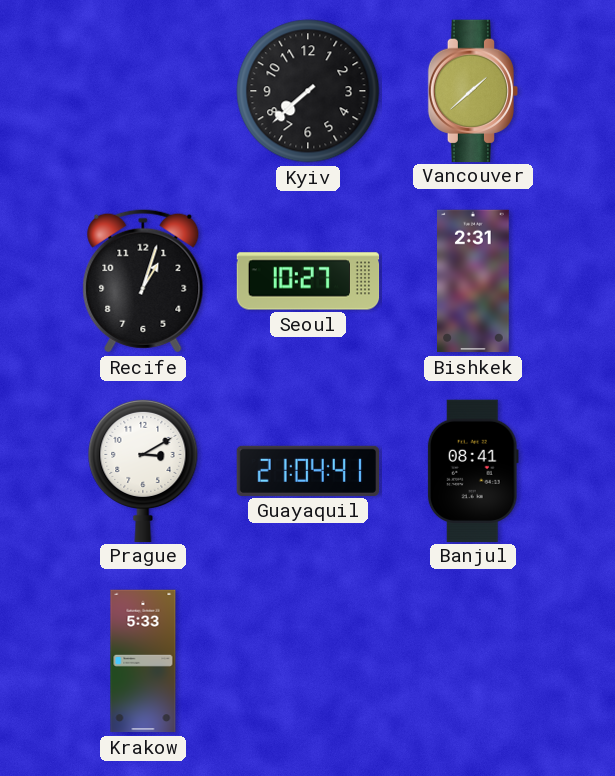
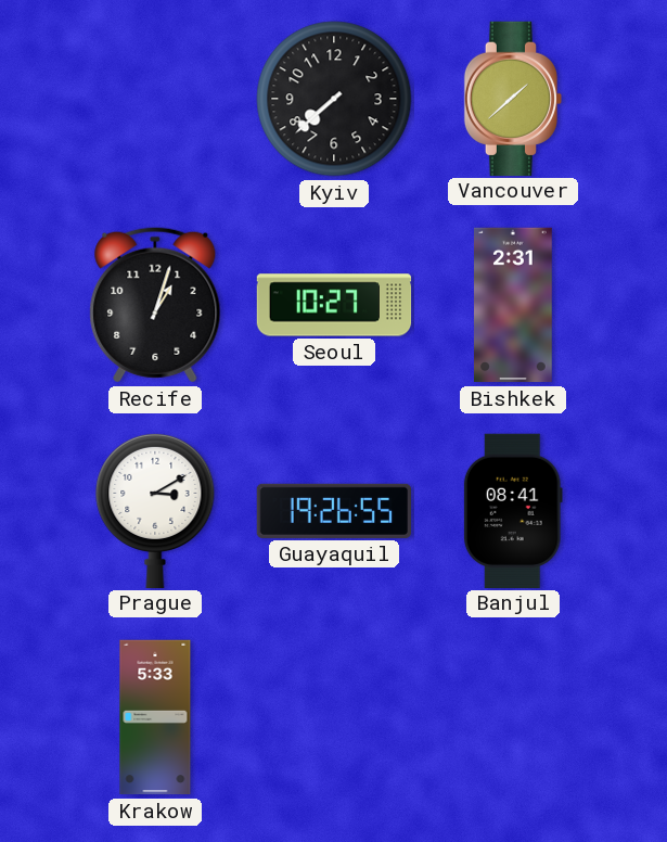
Guayaquil: 21:04 -> 19:26
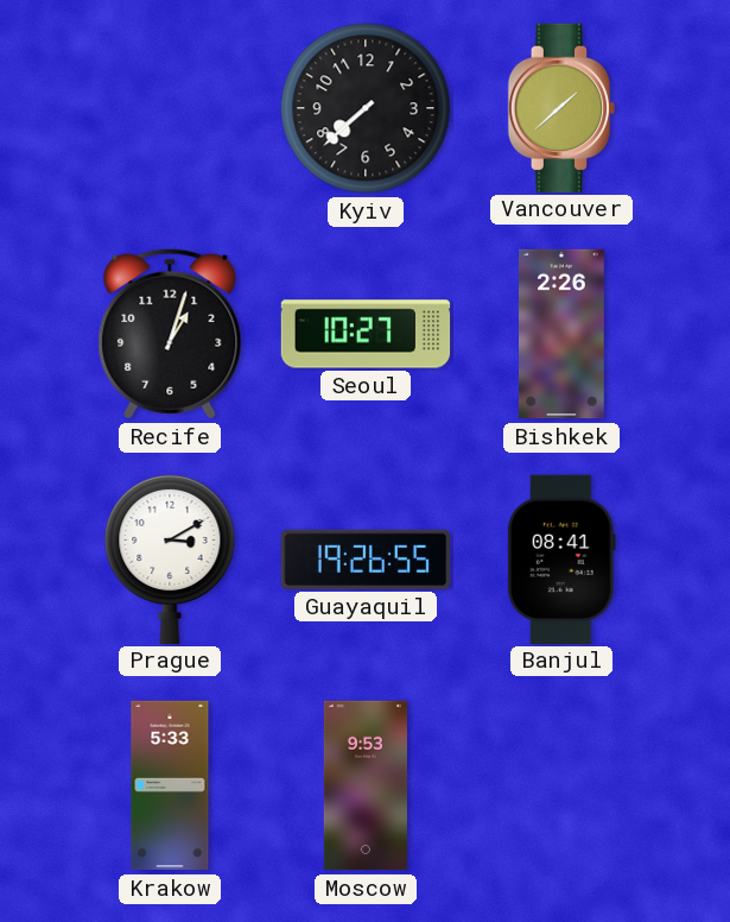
Bishkek: 2:31 -> 2:26
Moscow: none -> 9:53
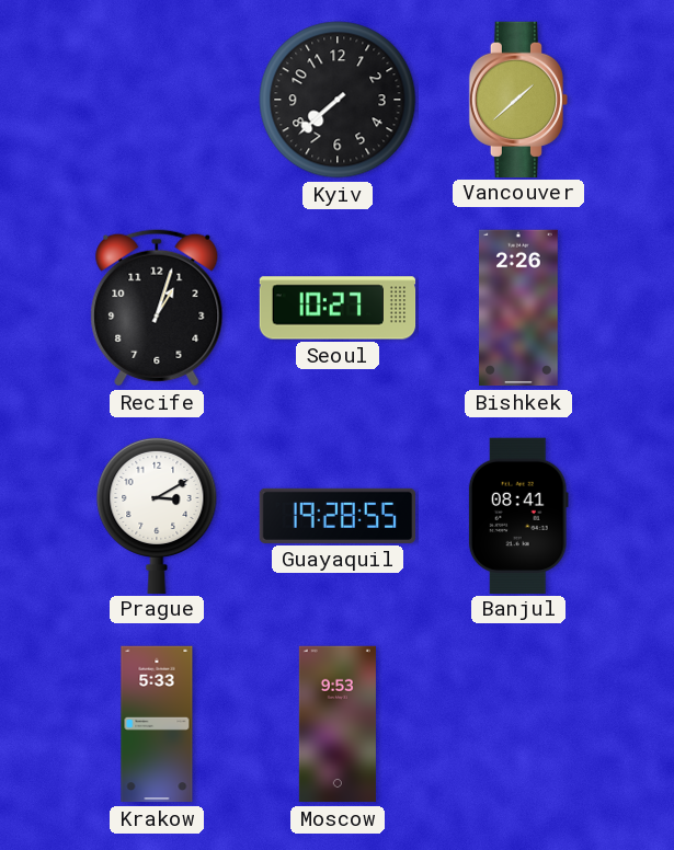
Guayaquil: 19:26 -> 19:28
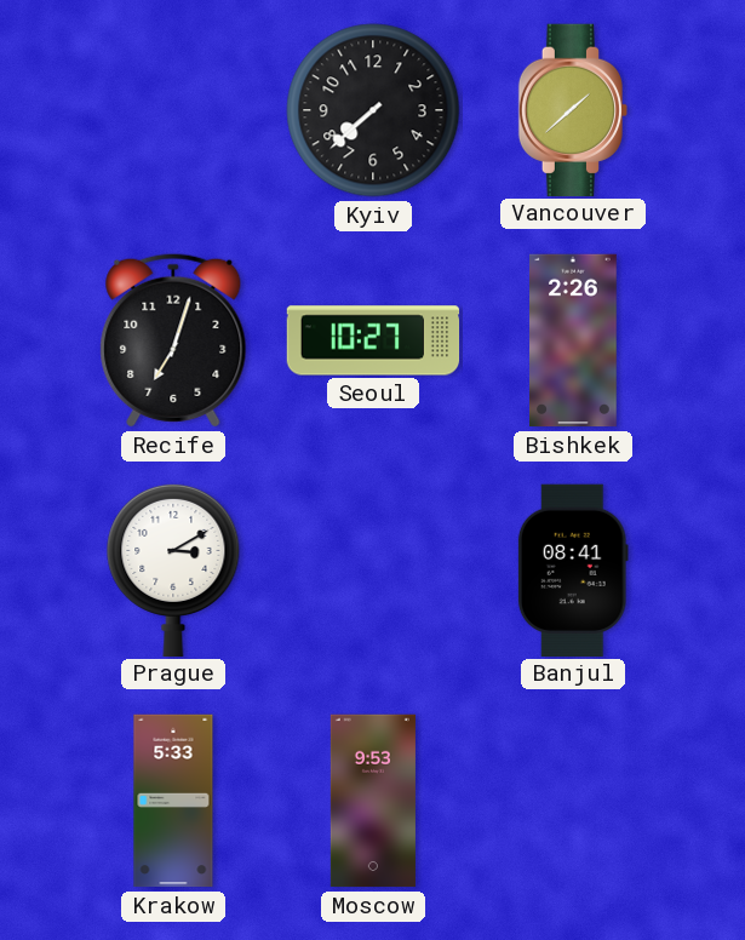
Recife: 1:03 -> 7:03
Guayaquil: 19:28 -> none
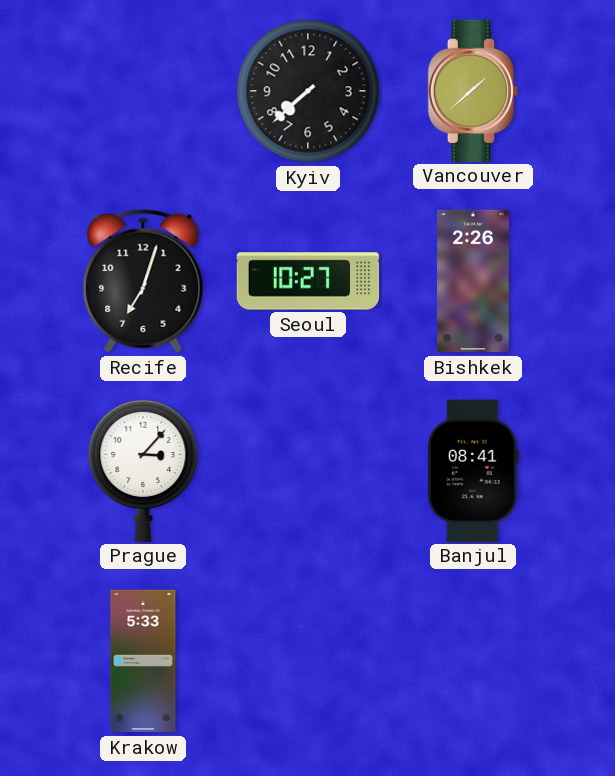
Prague: 3:10 -> 3:07
Moscow: 9:53 -> none
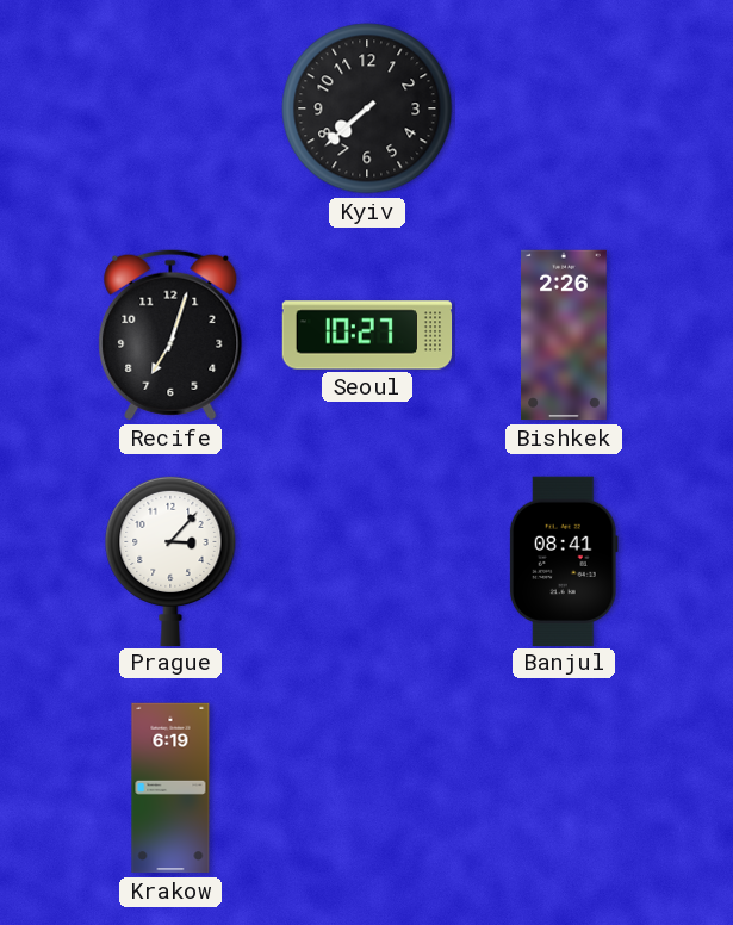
Vancouver: 1:38 -> none
Krakow: 5:33 -> 6:19
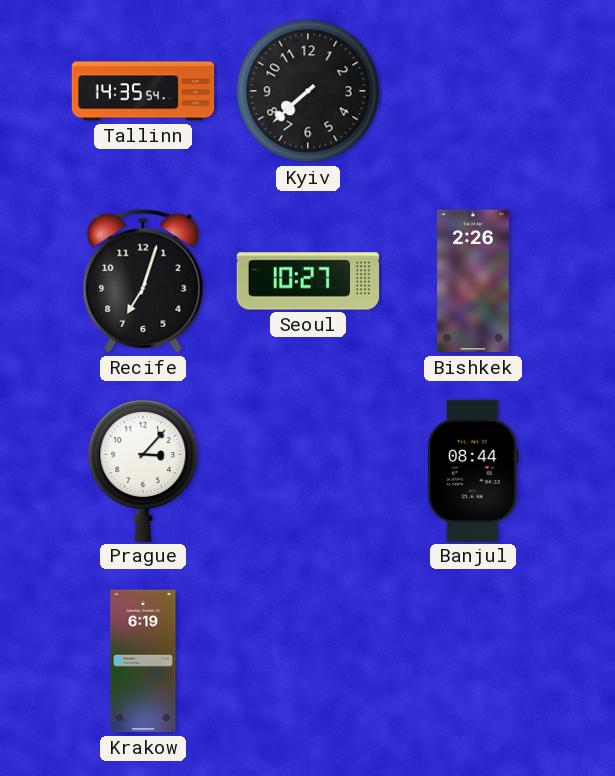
Tallinn: none -> 14:35
Banjul: 08:41 -> 08:44
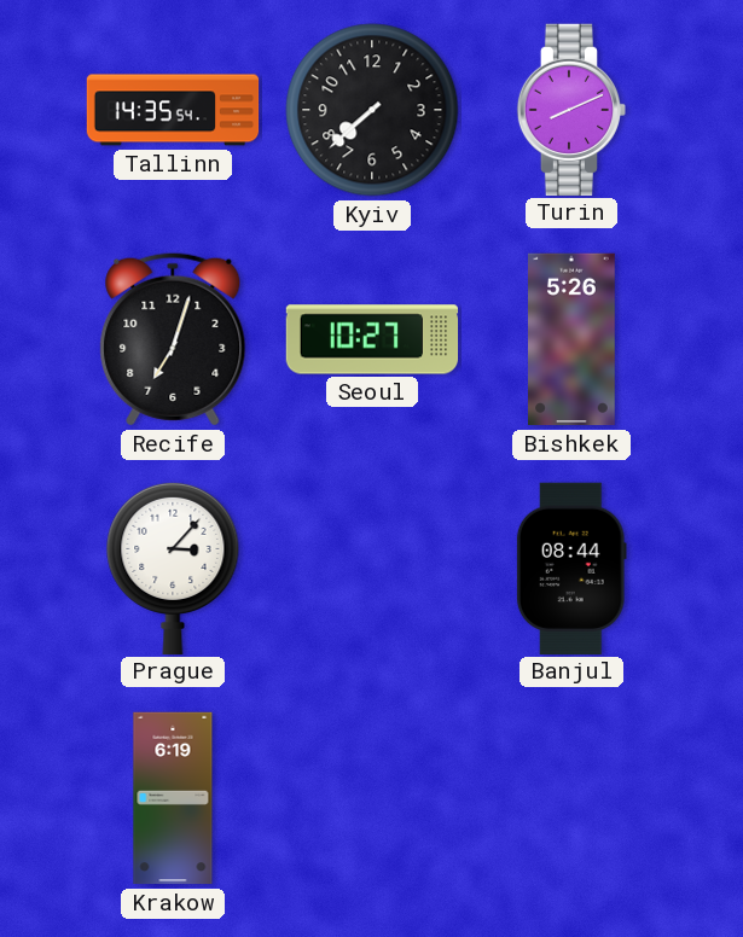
Turin: none -> 8:11
Bishkek: 2:26 -> 5:26
